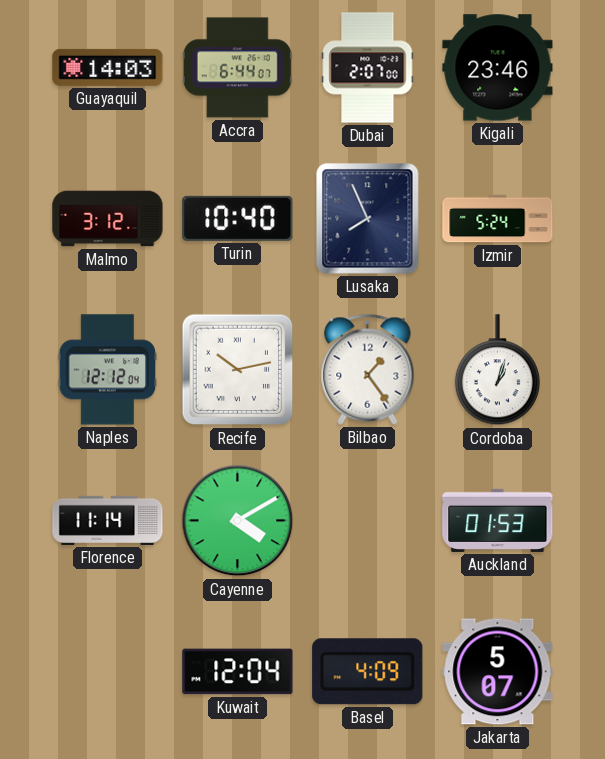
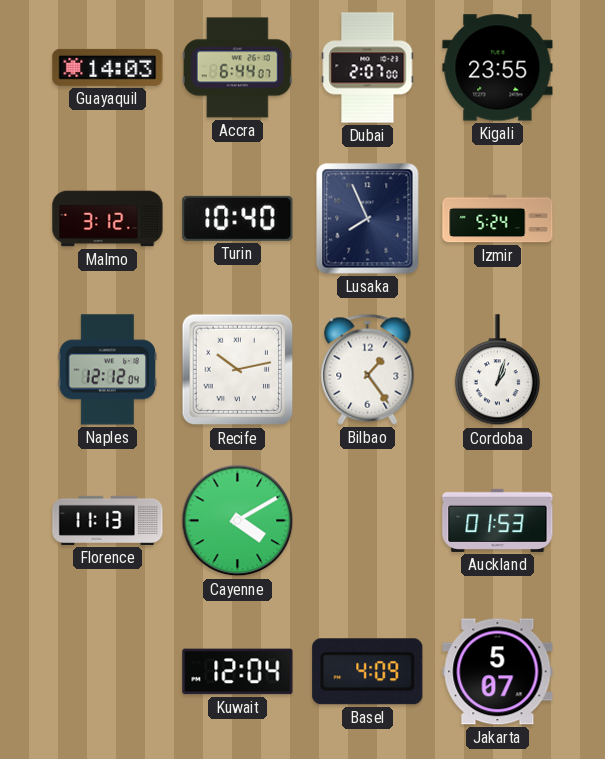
Kigali: 23:46 -> 23:55
Florence: 11:14 -> 11:13
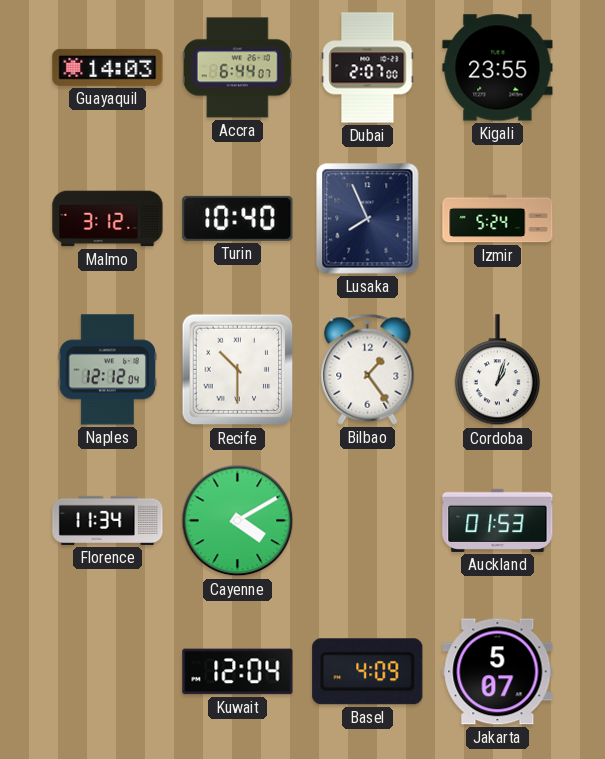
Recife: 10:13 -> 10:30
Florence: 11:13 -> 11:34
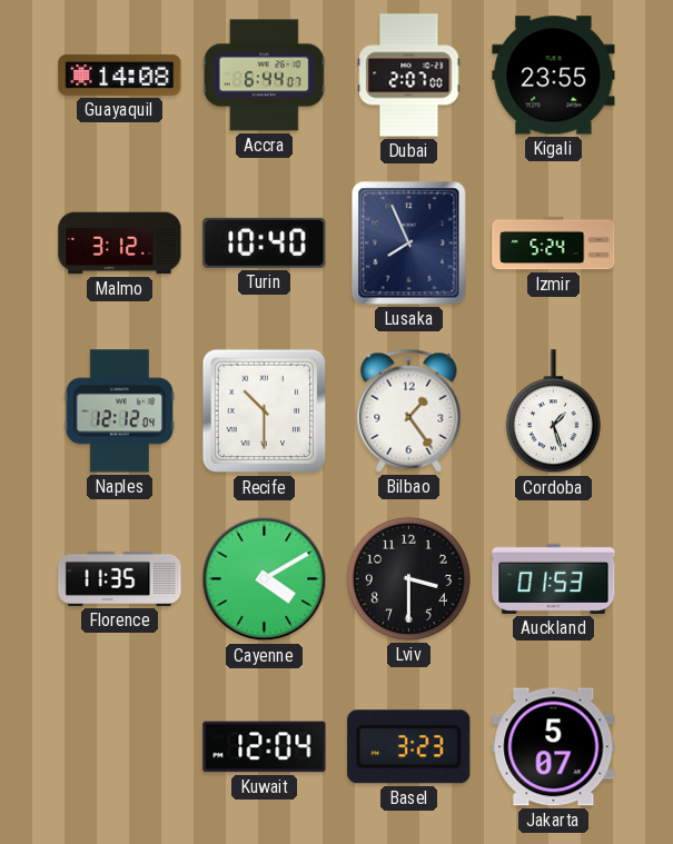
Guayaquil: 14:03 -> 14:08
Cordoba: 1:03 -> 1:27
Florence: 11:34 -> 11:35
Lviv: none -> 3:30
Basel: 4:09 -> 3:23
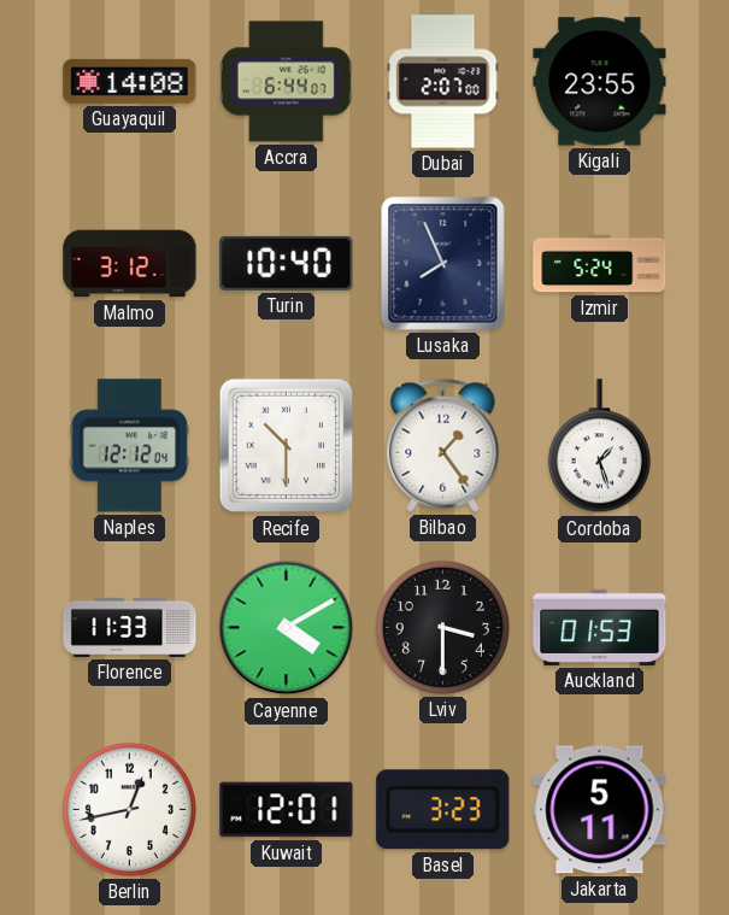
Florence: 11:35 -> 11:33
Berlin: none -> 12:43
Kuwait: 12:04 -> 12:01
Jakarta: 5:07 -> 5:11
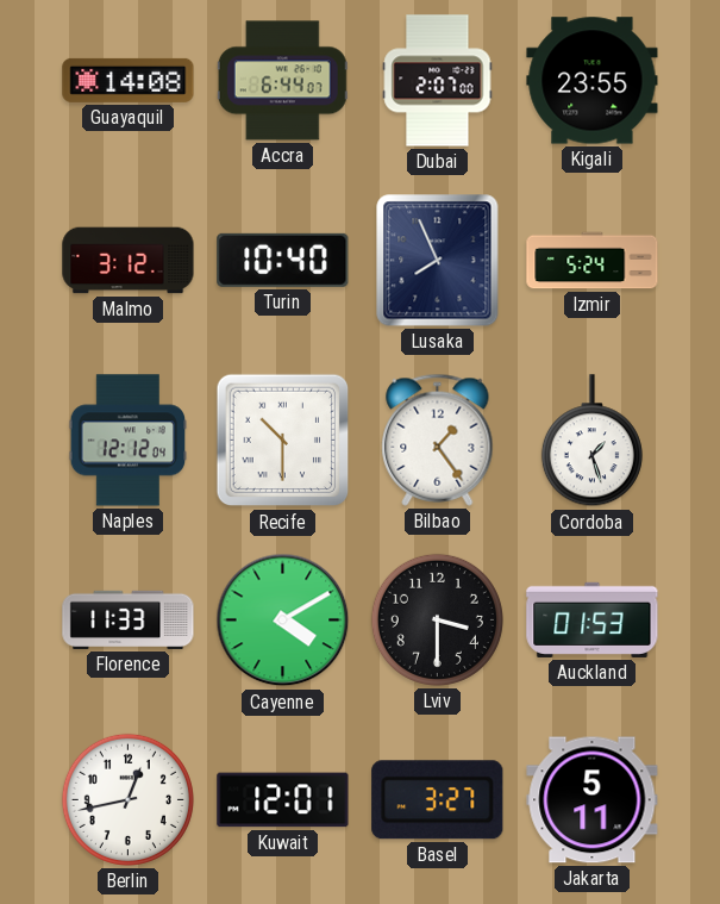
Basel: 3:23 -> 3:27
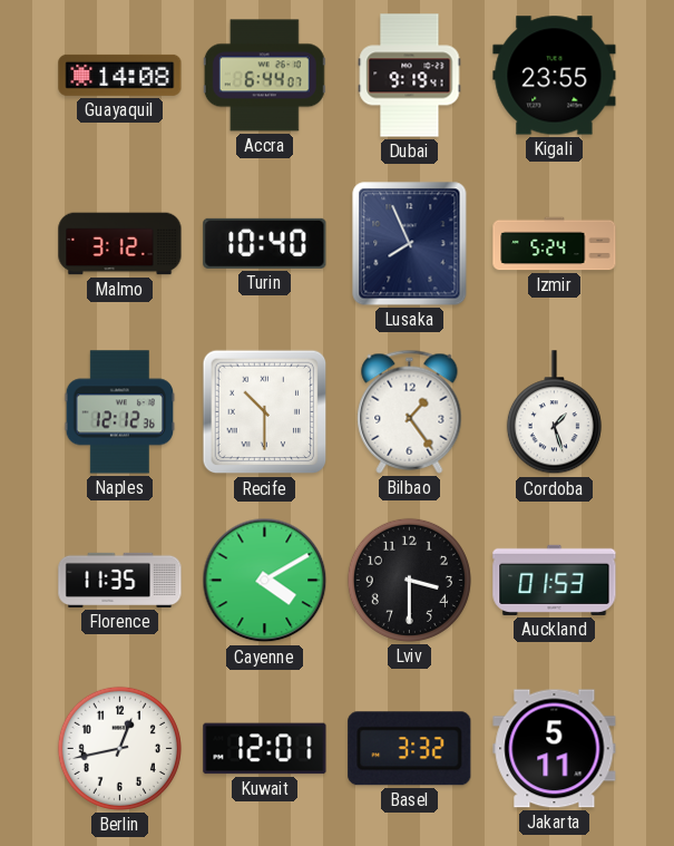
Dubai: 2:07 -> 9:19
Naples: 12:12:04 -> 12:12:36
Florence: 11:33 -> 11:35
Basel: 3:27 -> 3:32
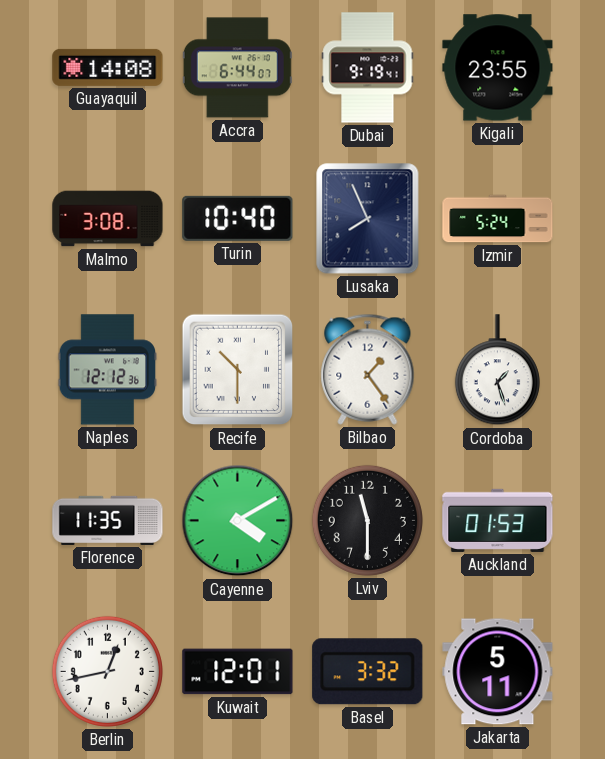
Malmo: 3:12 -> 3:08
Lviv: 3:30 -> 11:30
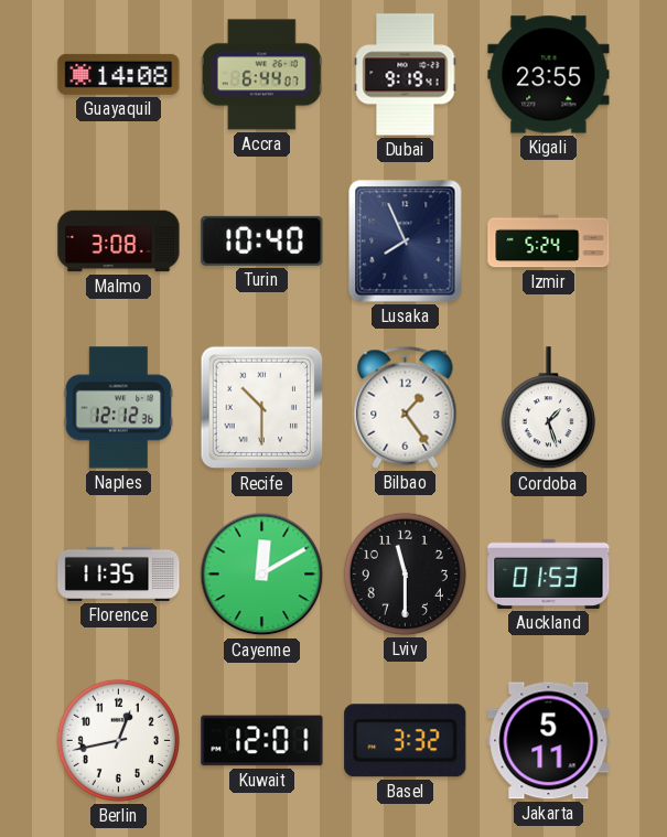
Cayenne: 4:10 -> 12:10
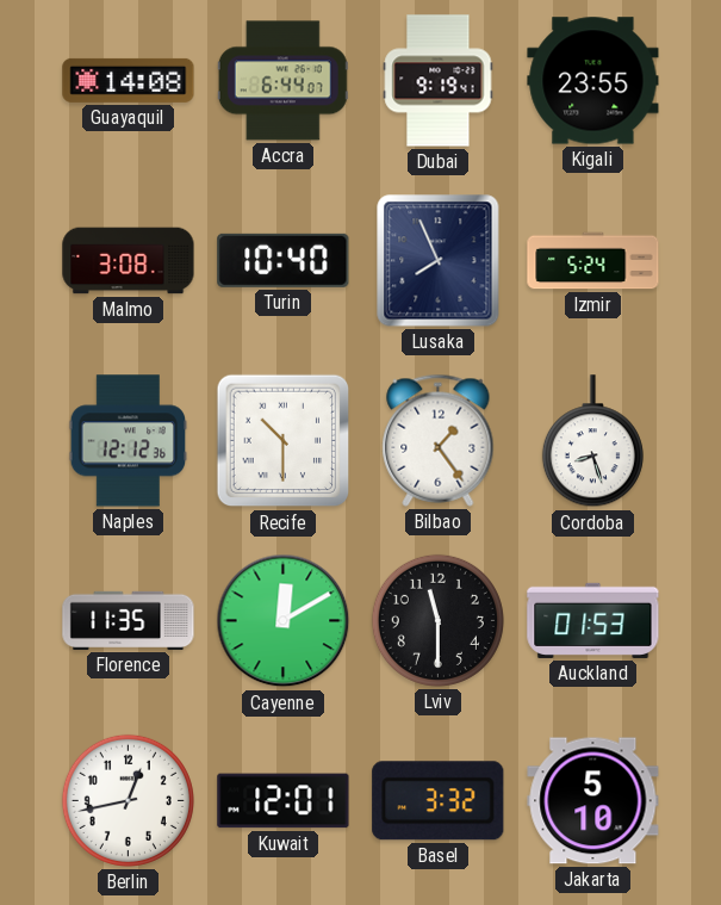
Cordoba: 1:27 -> 8:27
Jakarta: 5:11 -> 5:10
